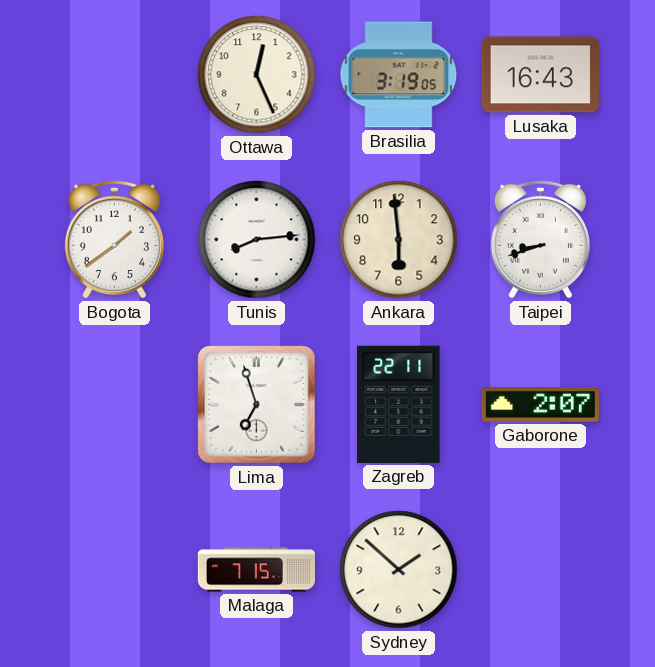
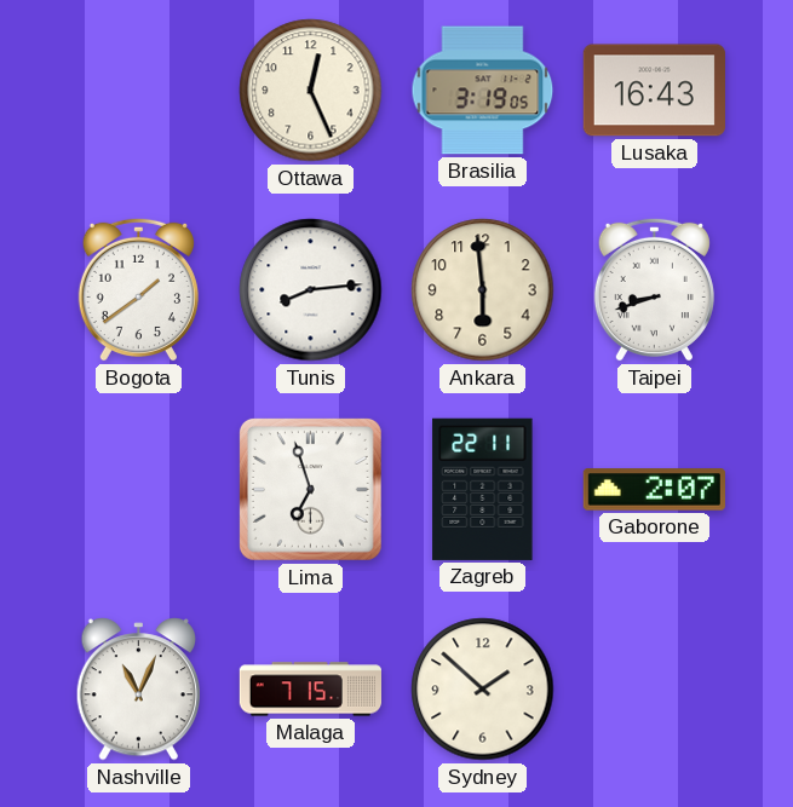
Nashville: none -> 11:04
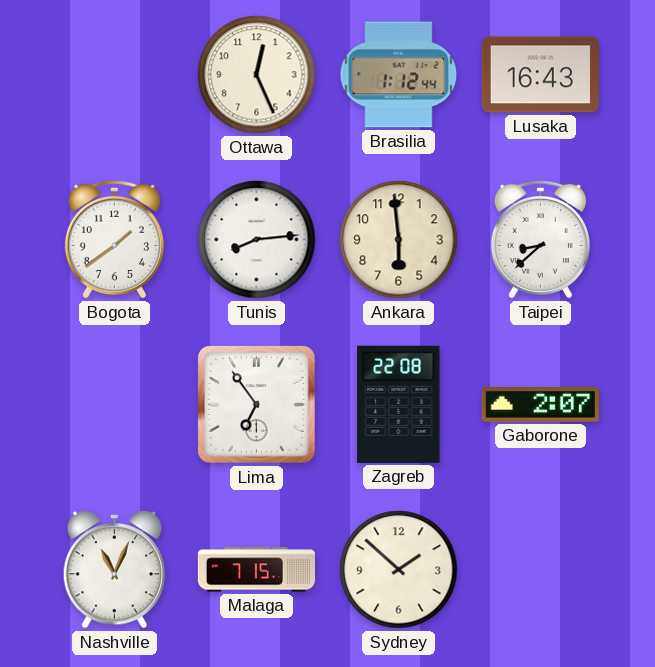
Brasilia: 3:19 -> 1:12
Taipei: 8:42 -> 8:38
Lima: 6:57 -> 6:54
Zagreb: 22:11 -> 22:08
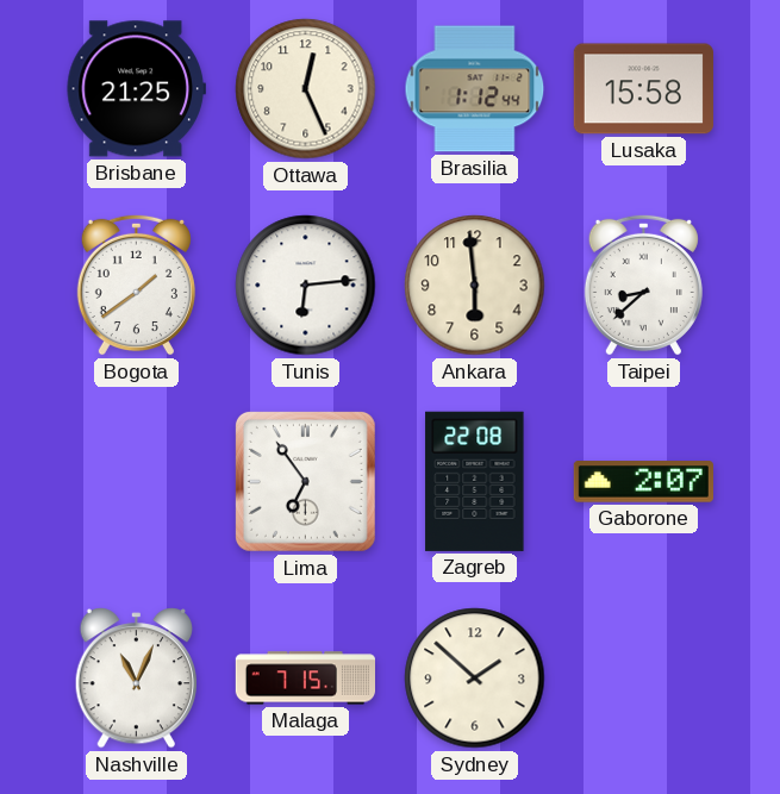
Brisbane: none -> 21:25
Lusaka: 16:43 -> 15:58
Tunis: 8:14 -> 6:14
